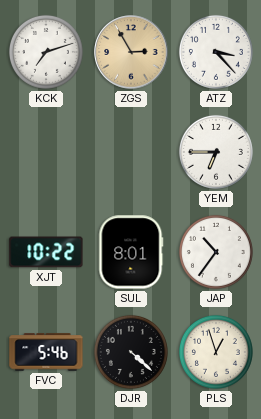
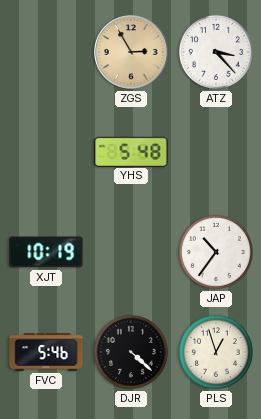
KCK: 7:12 -> none
YHS: none -> 5:48
YEM: 6:45 -> none
XJT: 10:22 -> 10:19
SUL: 8:01 -> none
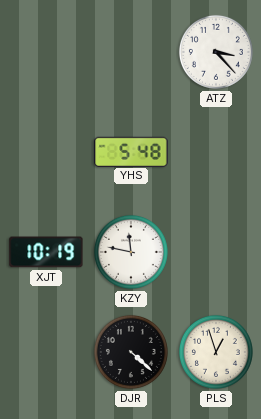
ZGS: 2:55 -> none
KZY: none -> 11:47
JAP: 10:36 -> none
FVC: 5:46 -> none
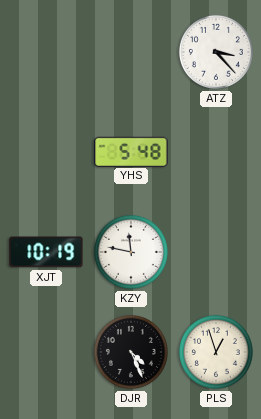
DJR: 4:22 -> 4:26
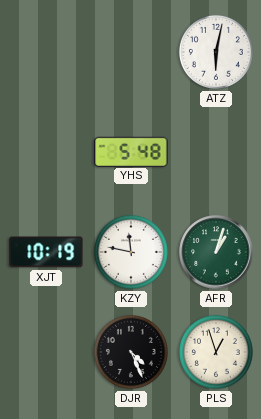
ATZ: 3:23 -> 6:02
AFR: none -> 1:03
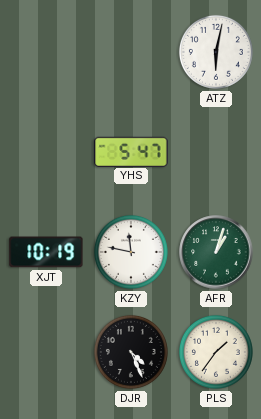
YHS: 5:48 -> 5:47
PLS: 12:57 -> 1:36
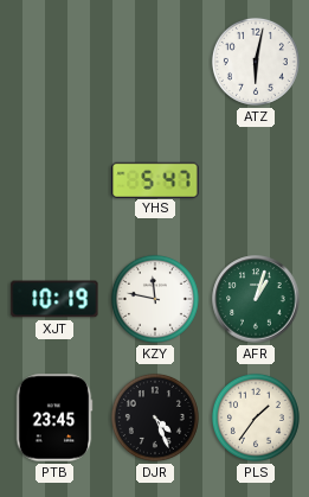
PTB: none -> 23:45
